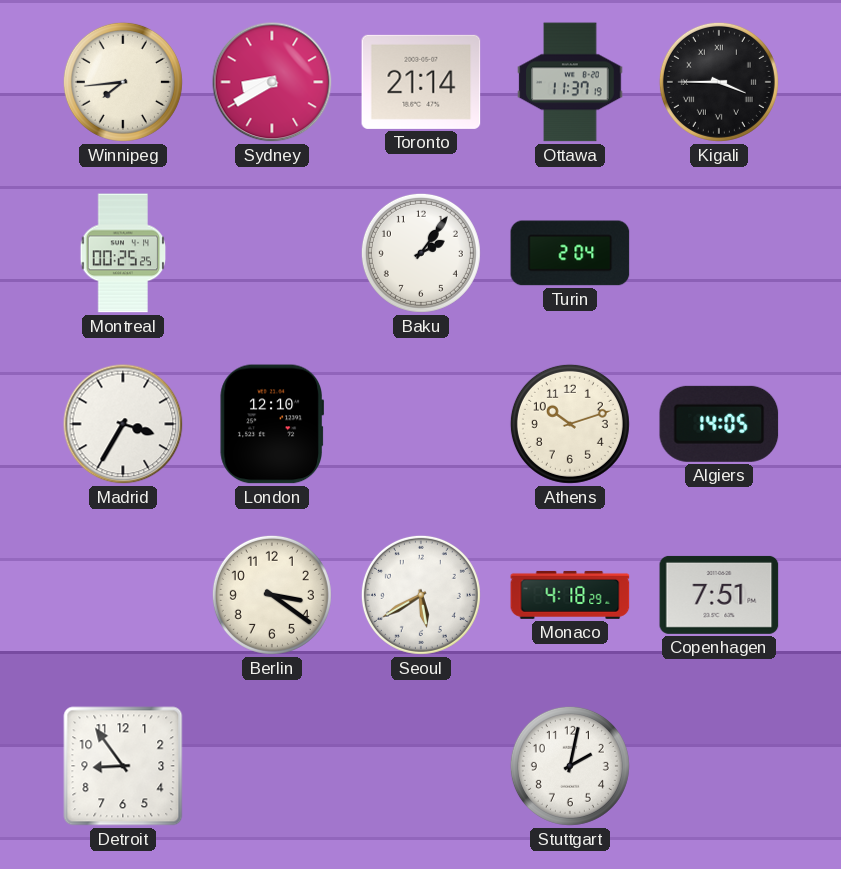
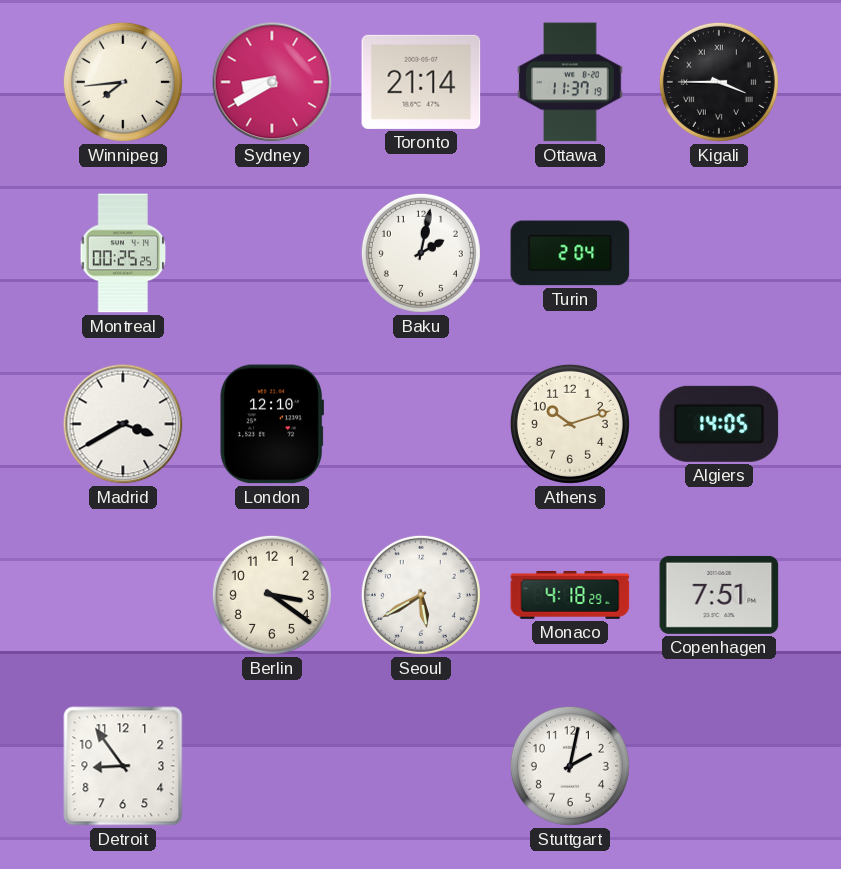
Baku: 2:06 -> 2:02
Madrid: 3:35 -> 3:40
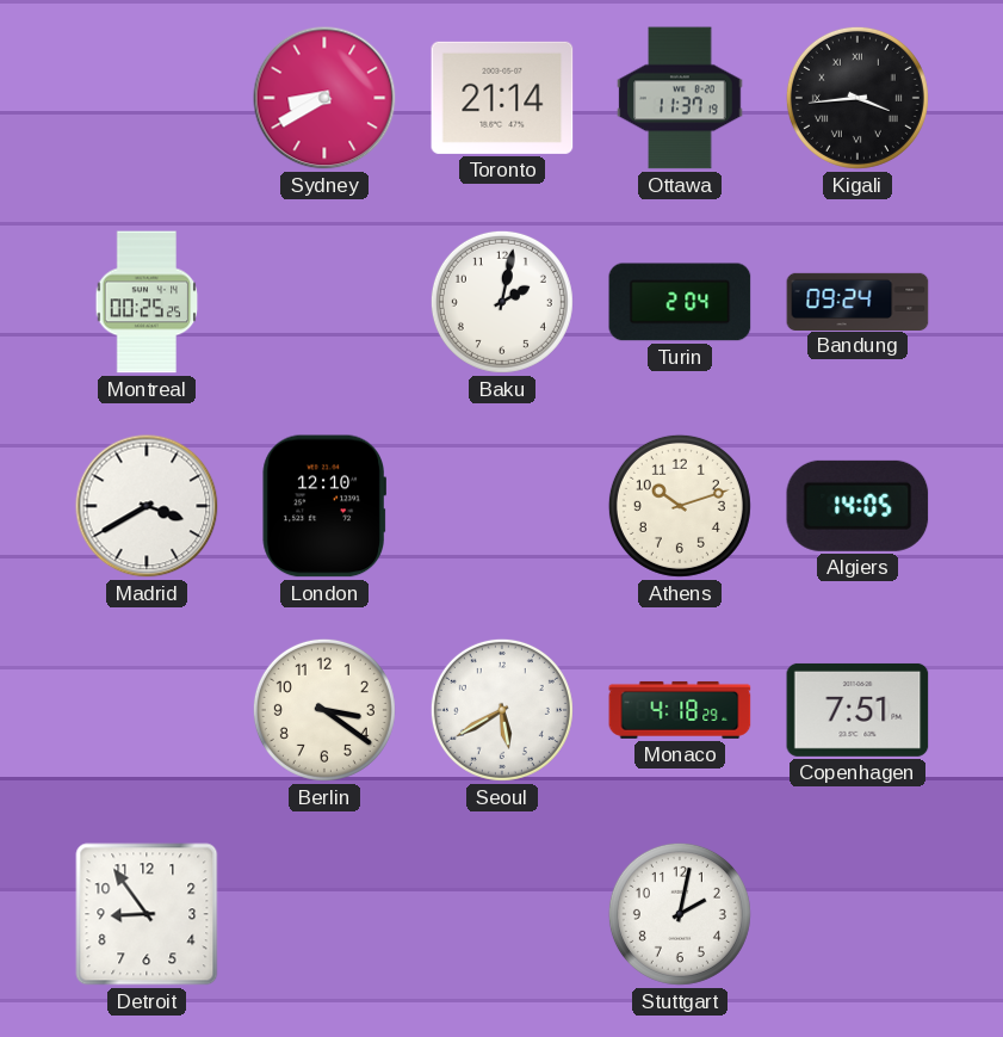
Winnipeg: 7:44 -> none
Kigali: 3:45 -> 3:44
Bandung: none -> 09:24
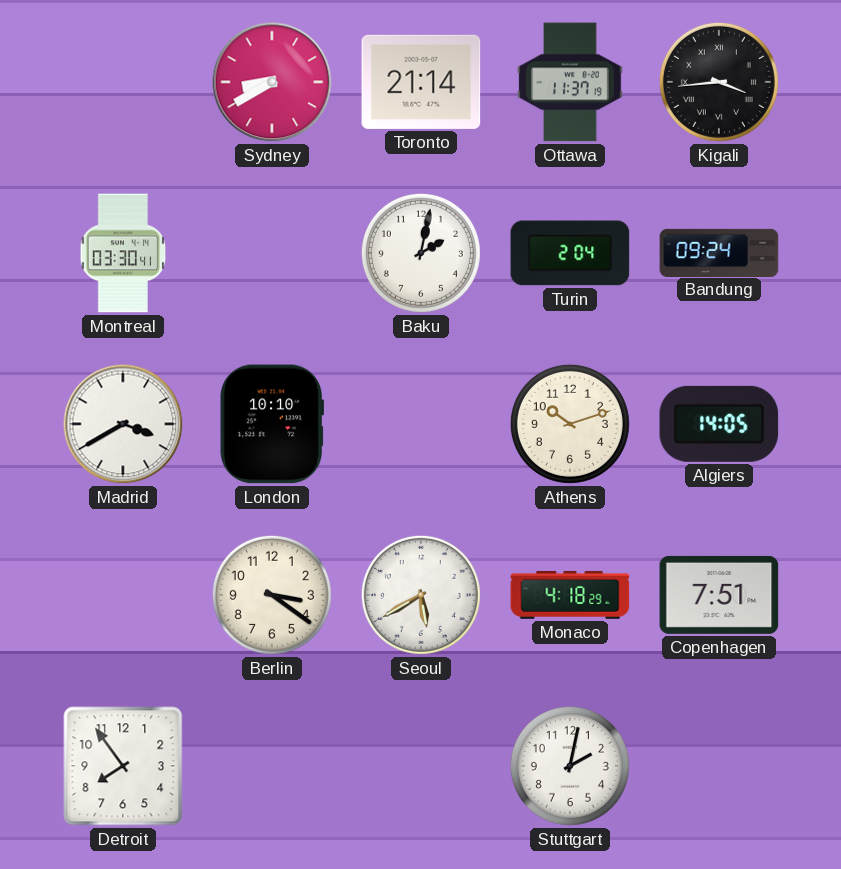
Montreal: 00:25 -> 03:30
London: 12:10 -> 10:10
Detroit: 8:54 -> 7:54
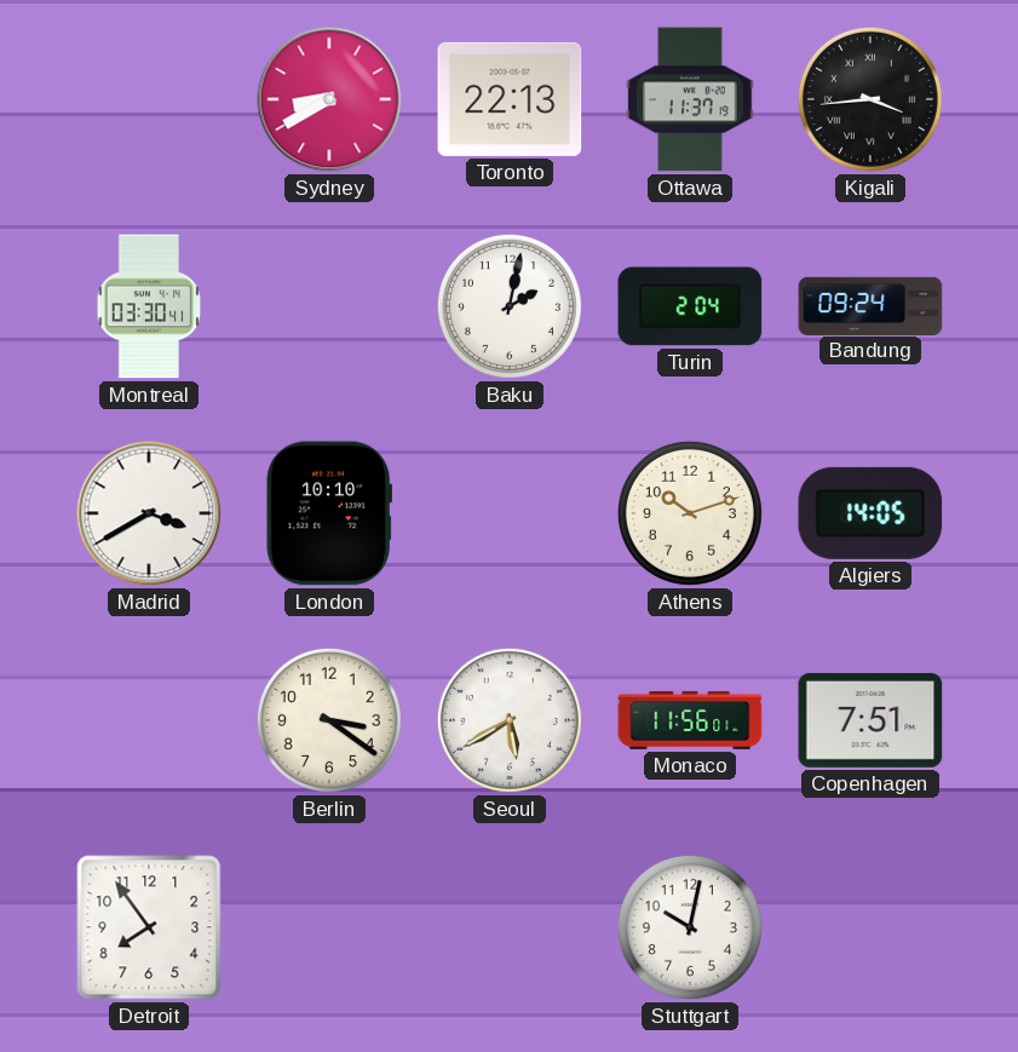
Toronto: 21:14 -> 22:13
Monaco: 4:18 -> 11:56
Stuttgart: 2:02 -> 10:02
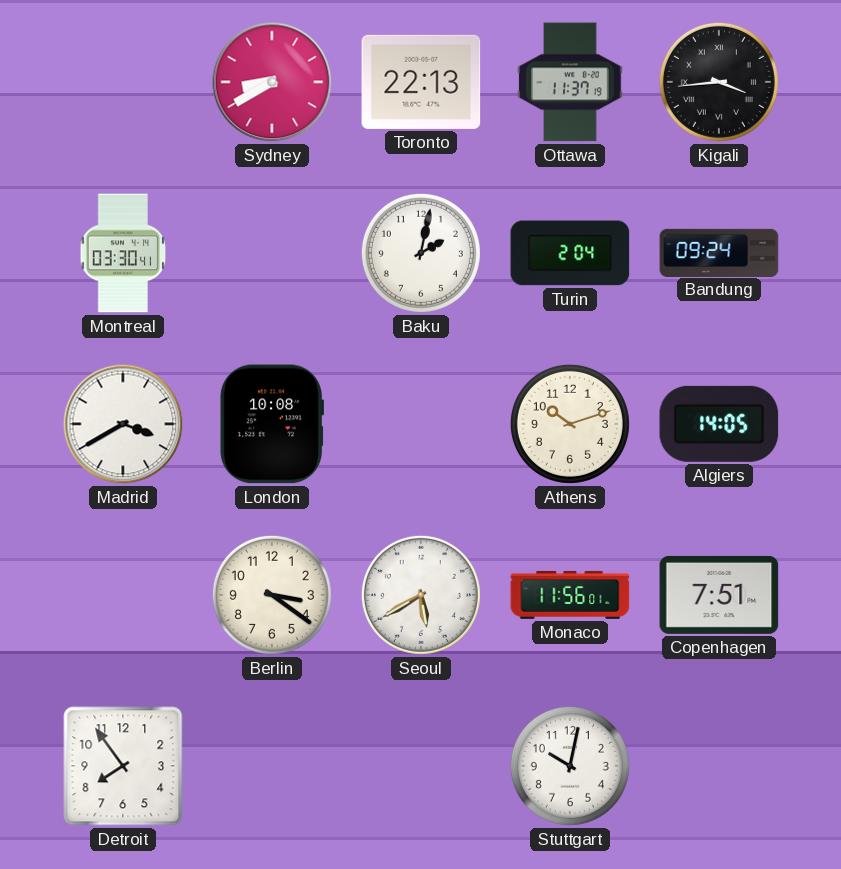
London: 10:10 -> 10:08
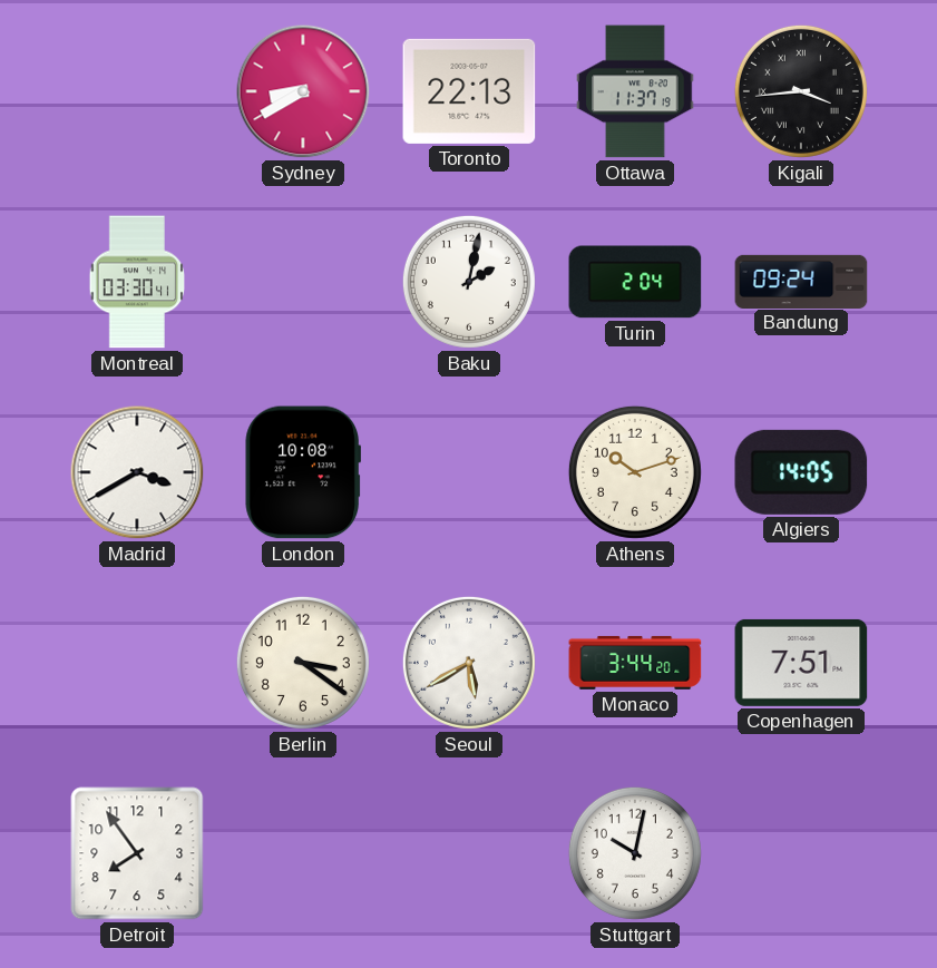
Monaco: 11:56 -> 3:44
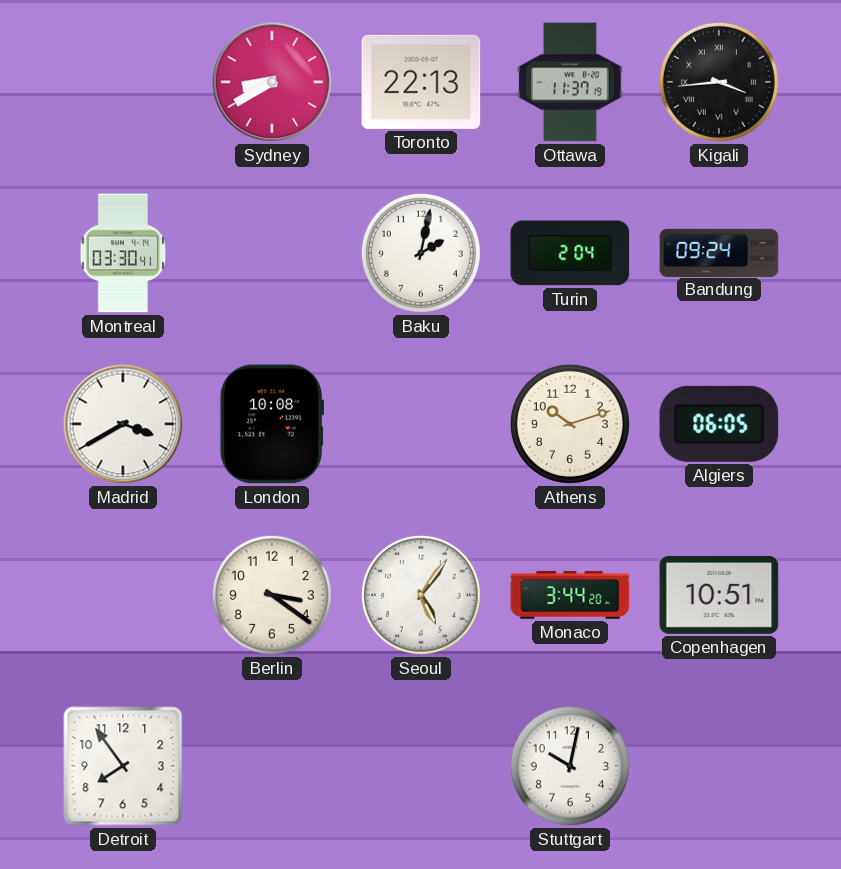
Algiers: 14:05 -> 06:05
Seoul: 5:40 -> 5:06
Copenhagen: 7:51 -> 10:51
